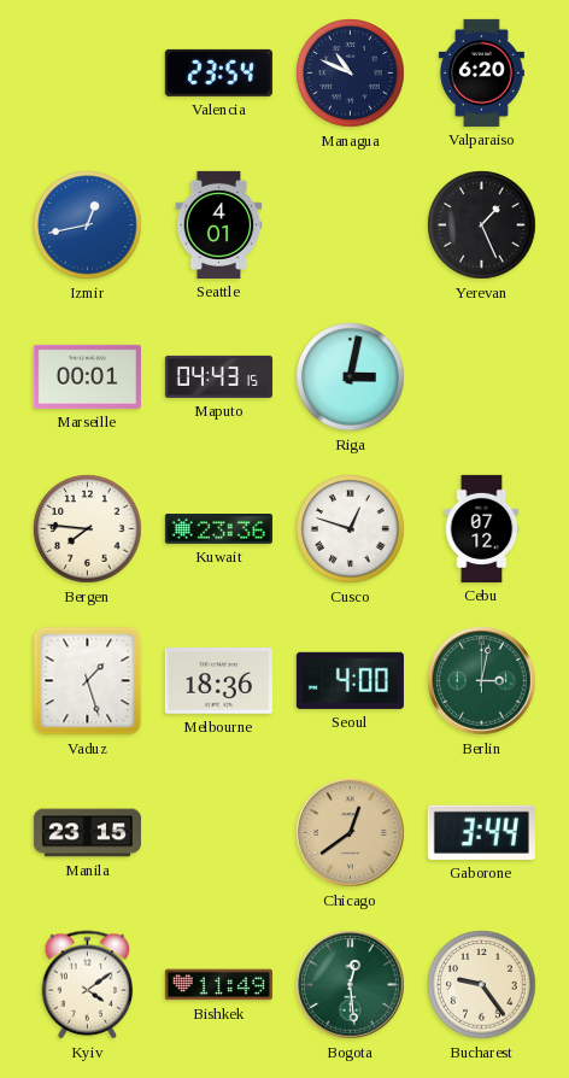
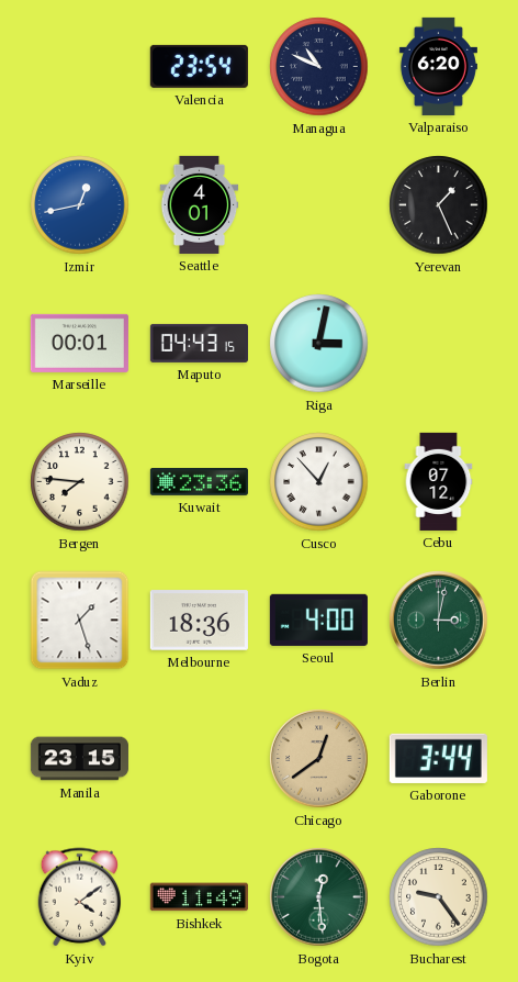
Cusco: 12:48 -> 12:53
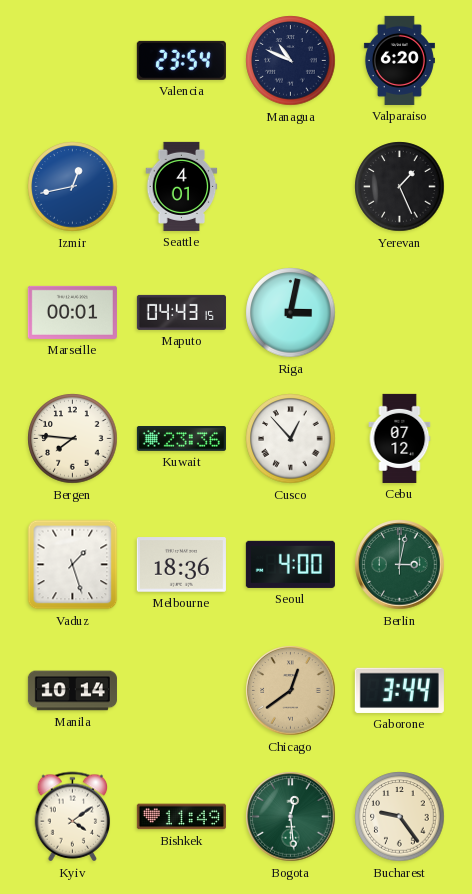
Manila: 23:15 -> 10:14
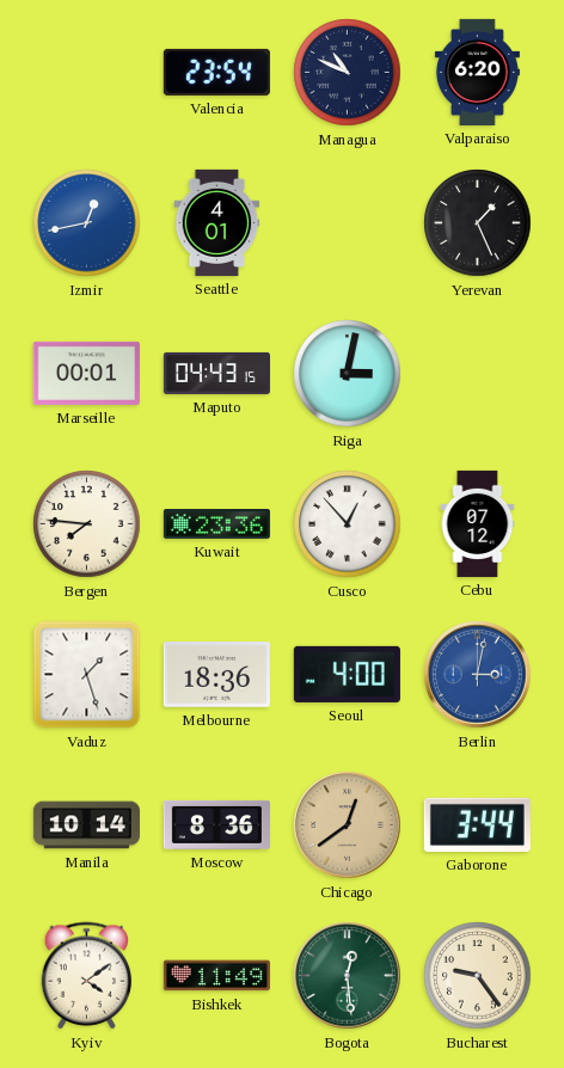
Berlin dial: green -> blue
Moscow: none -> 8:36
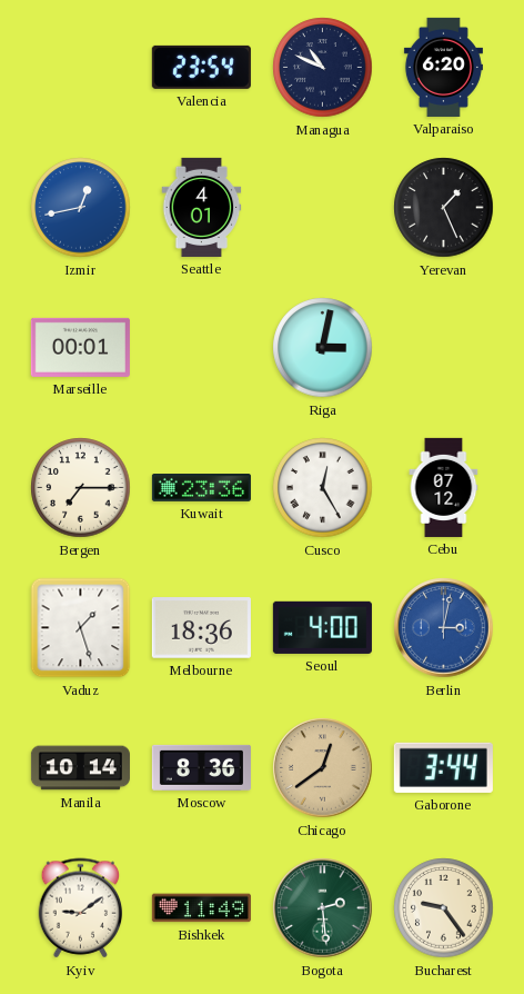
Maputo: 04:43 -> none
Bergen: 7:46 -> 7:15
Cusco: 12:53 -> 12:25
Kyiv: 4:09 -> 9:09
Bogota: 12:29 -> 2:29
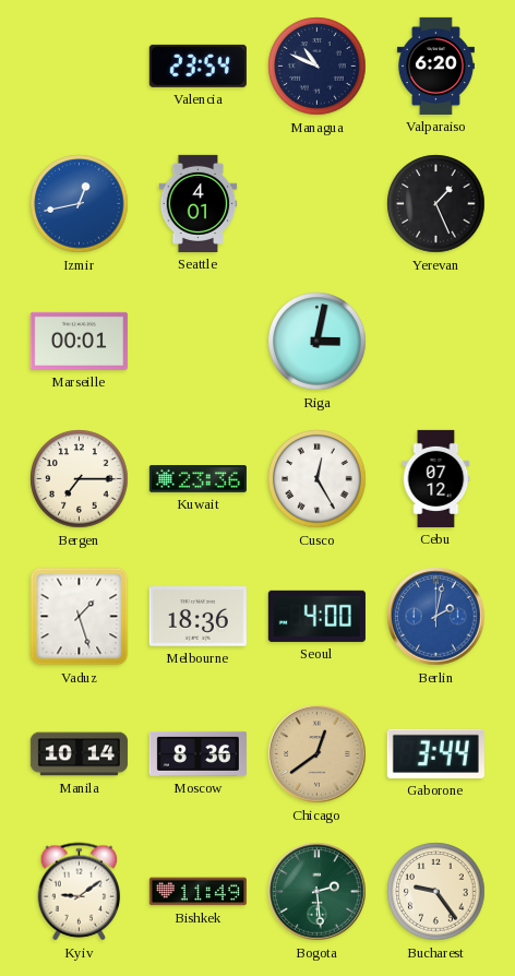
Berlin: 3:02 -> 2:02
